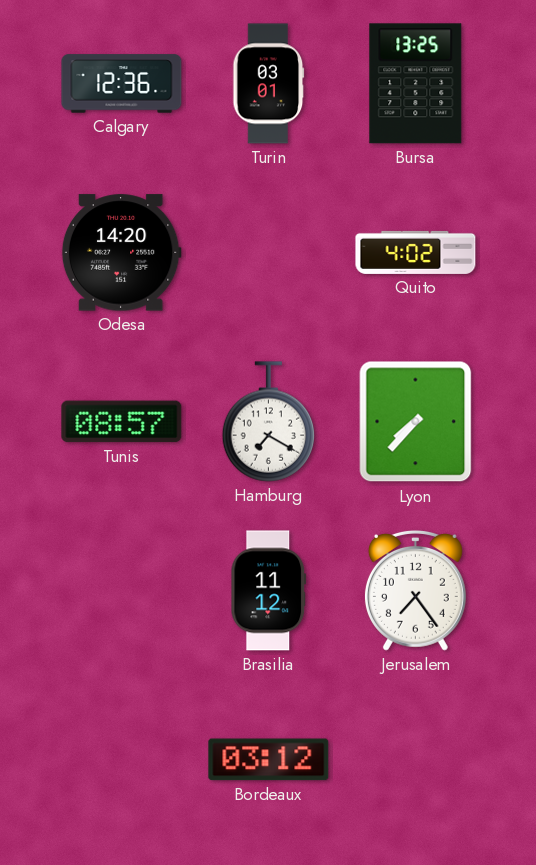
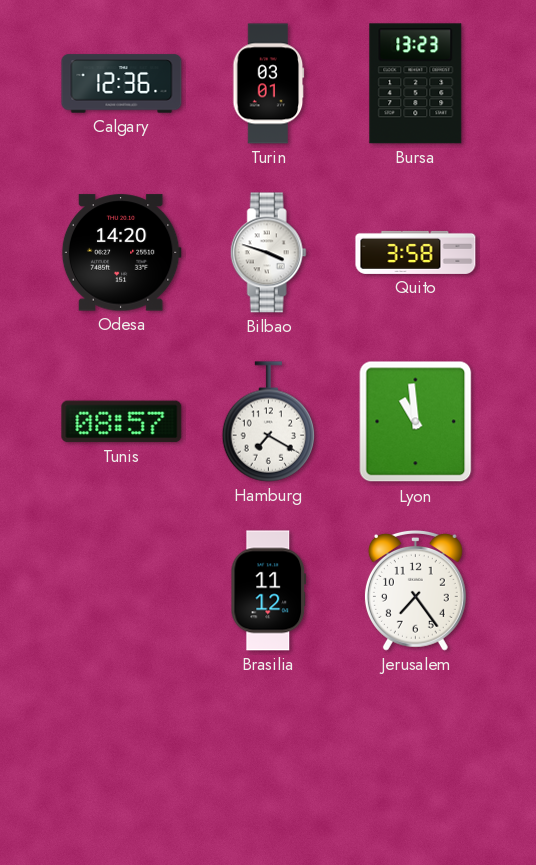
Bursa: 13:25 -> 13:23
Bilbao: none -> 3:48
Quito: 4:02 -> 3:58
Lyon: 7:37 -> 10:59
Bordeaux: 03:12 -> none
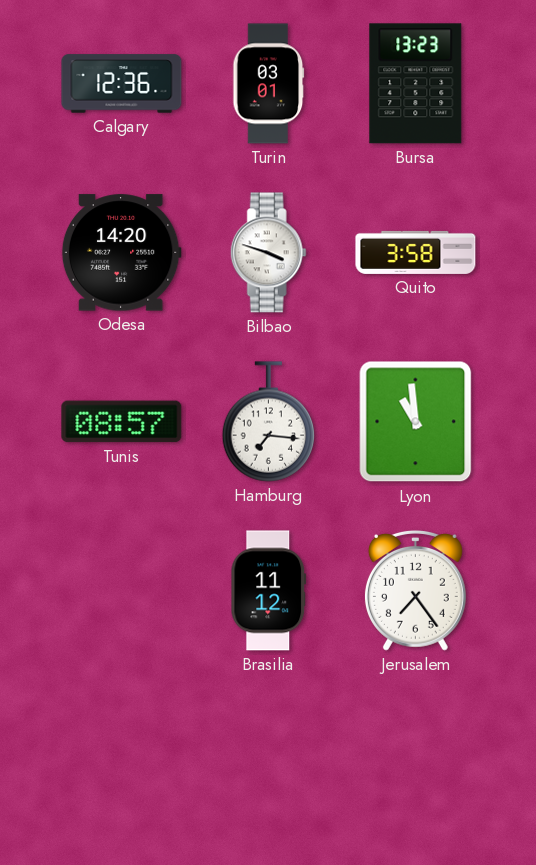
Hamburg: 7:20 -> 7:16
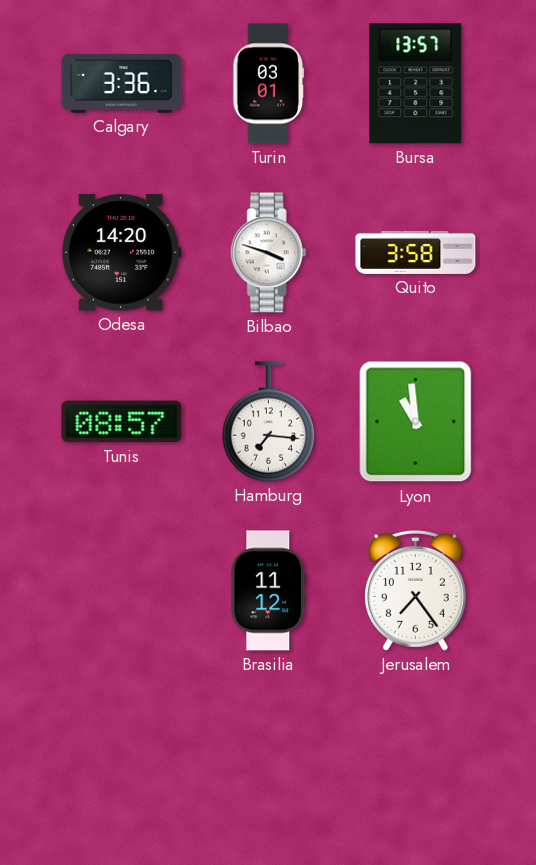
Calgary: 12:36 -> 3:36
Bursa: 13:23 -> 13:57
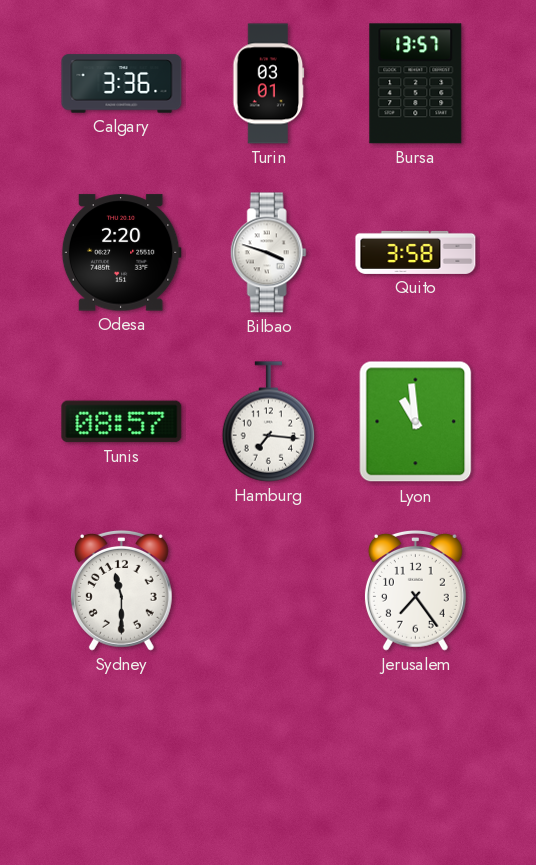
Odesa: 14:20 -> 2:20
Sydney: none -> 11:30
Brasilia: 11:12 -> none
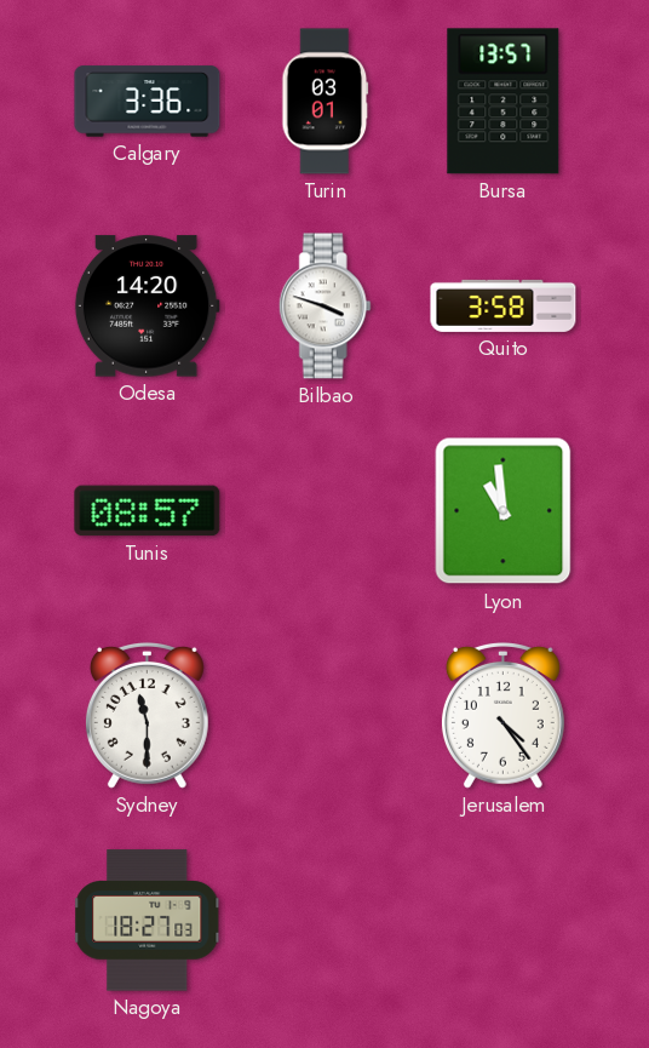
Odesa: 2:20 -> 14:20
Hamburg: 7:16 -> none
Jerusalem: 7:24 -> 4:24
Nagoya: none -> 18:27
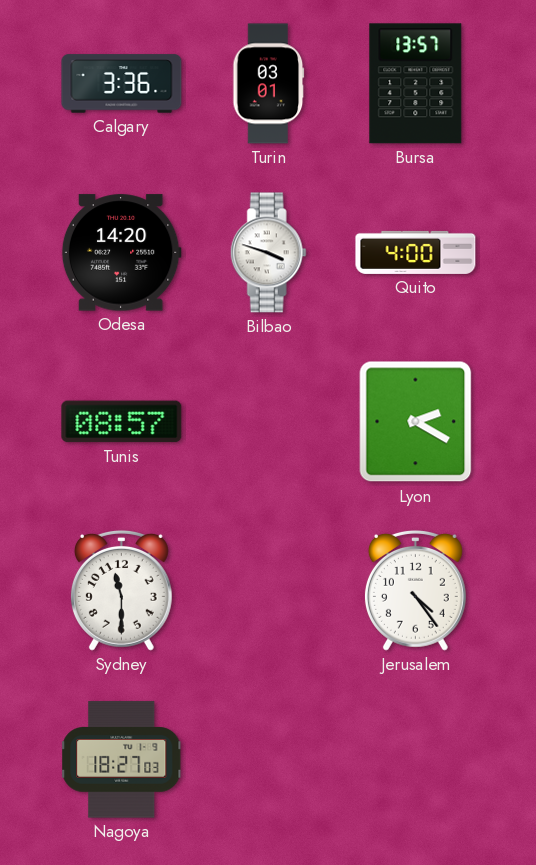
Quito: 3:58 -> 4:00
Lyon: 10:59 -> 2:20
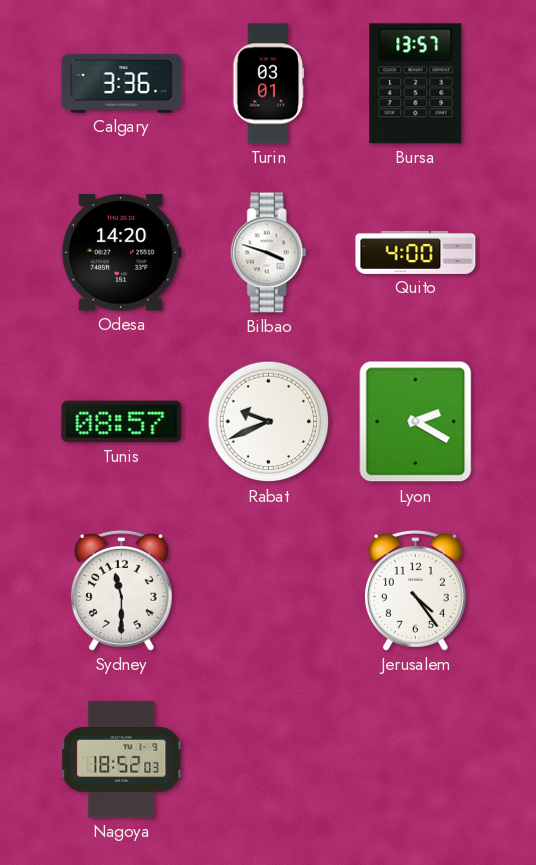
Rabat: none -> 9:41
Nagoya: 18:27 -> 18:52
